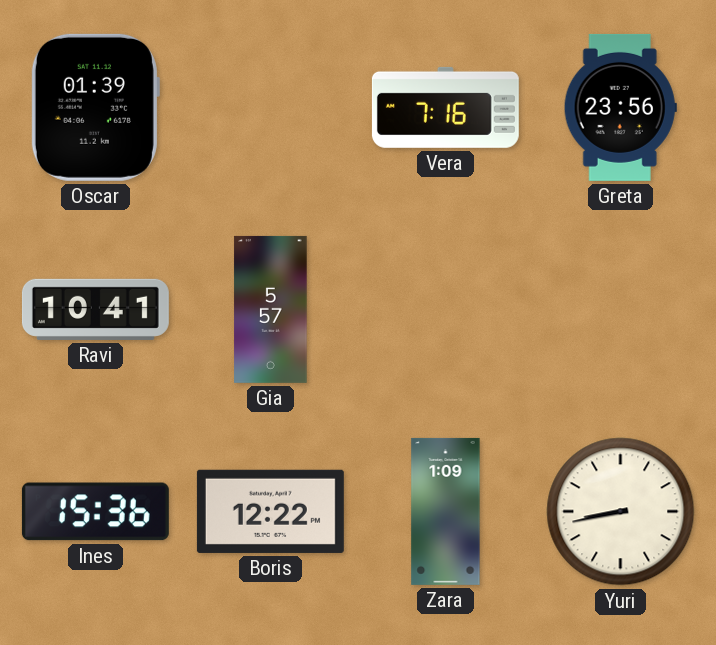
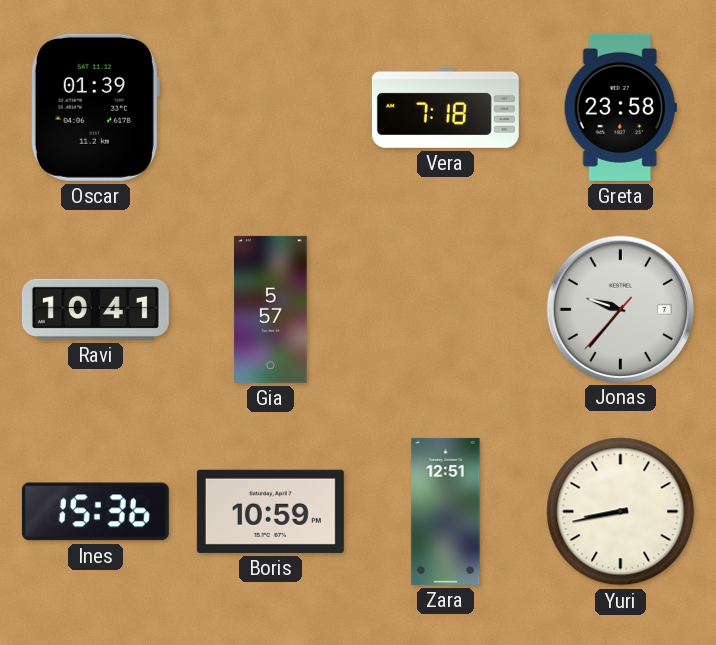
Vera: 7:16 -> 7:18
Greta: 23:56 -> 23:58
Jonas: none -> 9:36
Boris: 12:22 -> 10:59
Zara: 1:09 -> 12:51
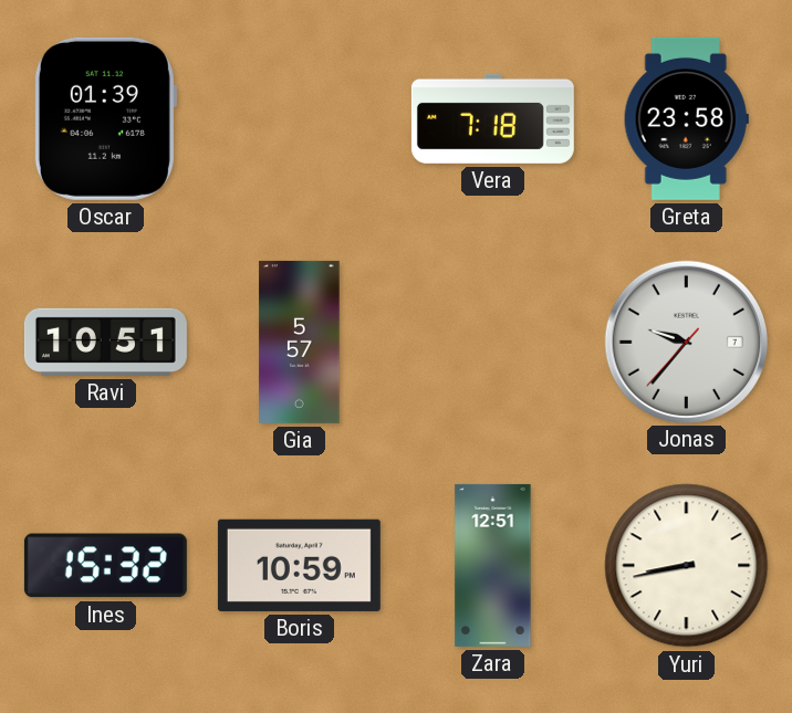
Ravi: 10:41 -> 10:51
Ines: 15:36 -> 15:32
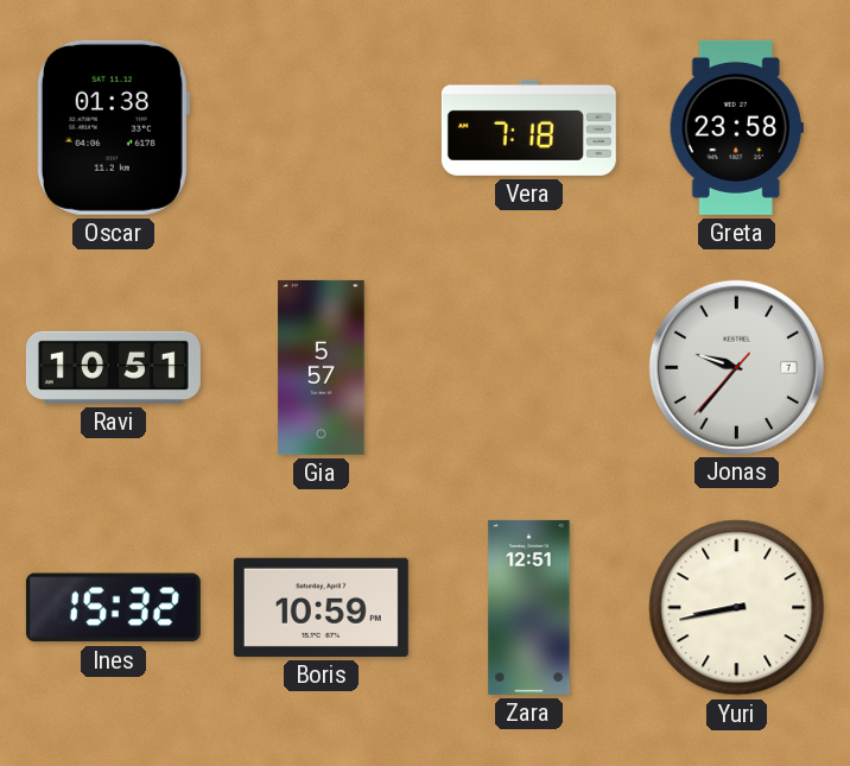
Oscar: 01:39 -> 01:38
